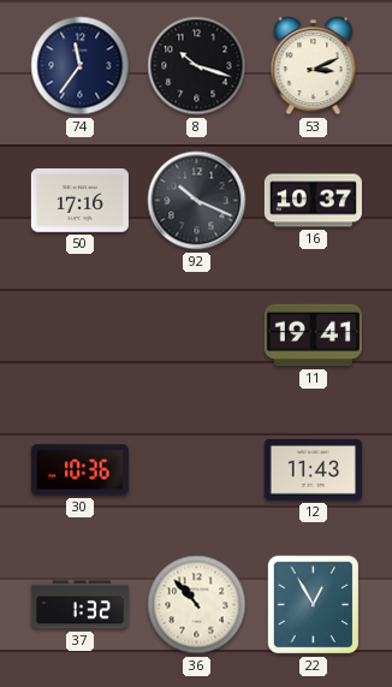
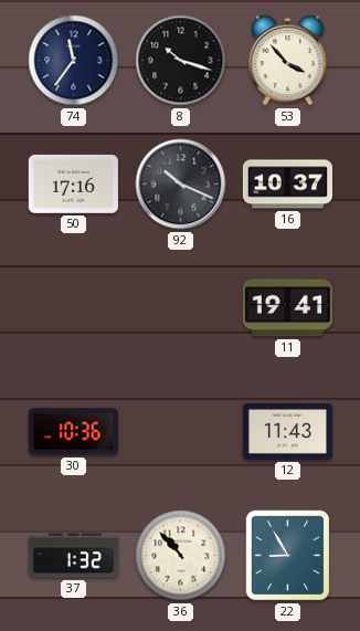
53: 3:11 -> 3:53
22: 12:55 -> 8:55
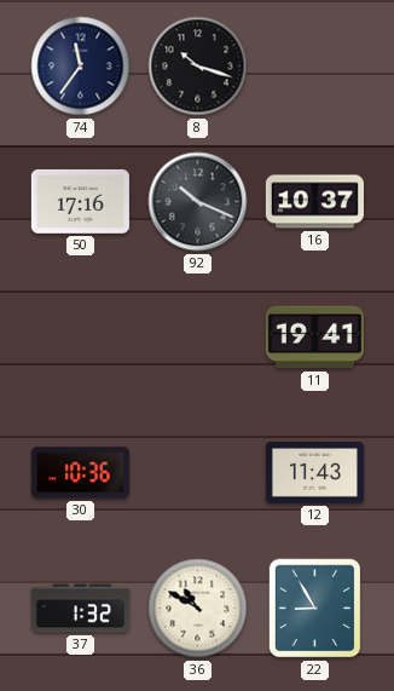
53: 3:53 -> none
36: 10:53 -> 10:50
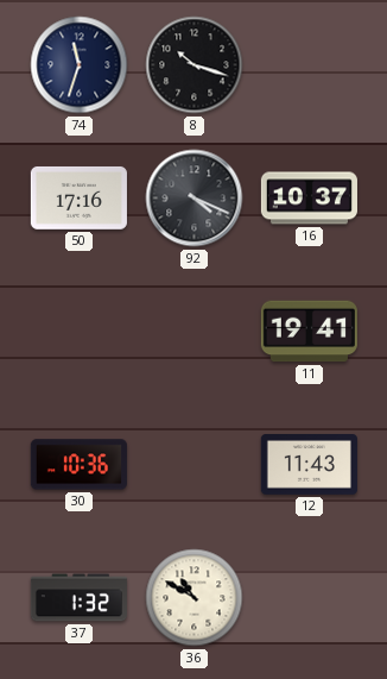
74: 11:36 -> 11:33
92: 10:19 -> 4:19
22: 8:55 -> none
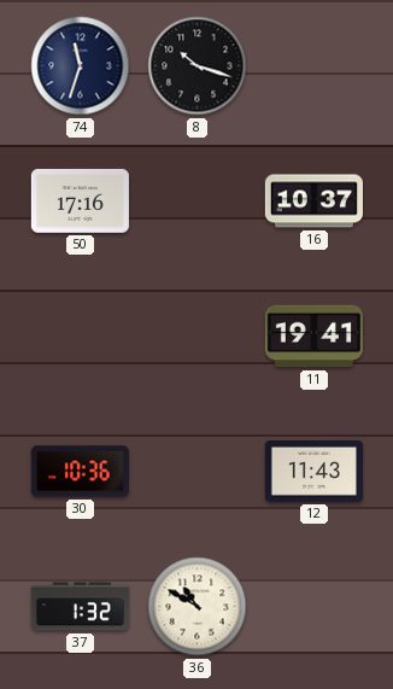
92: 4:19 -> none
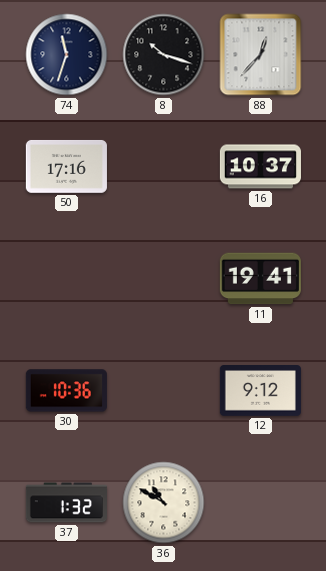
88: none -> 12:37
12: 11:43 -> 9:12
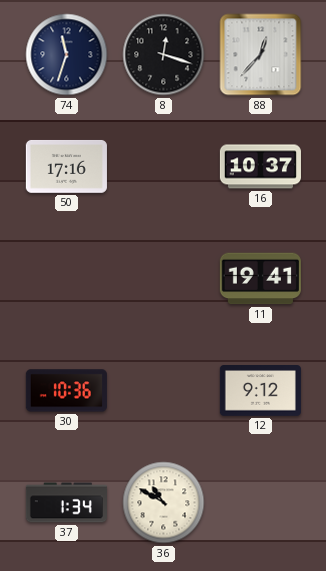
8: 10:18 -> 12:18
37: 1:32 -> 1:34
